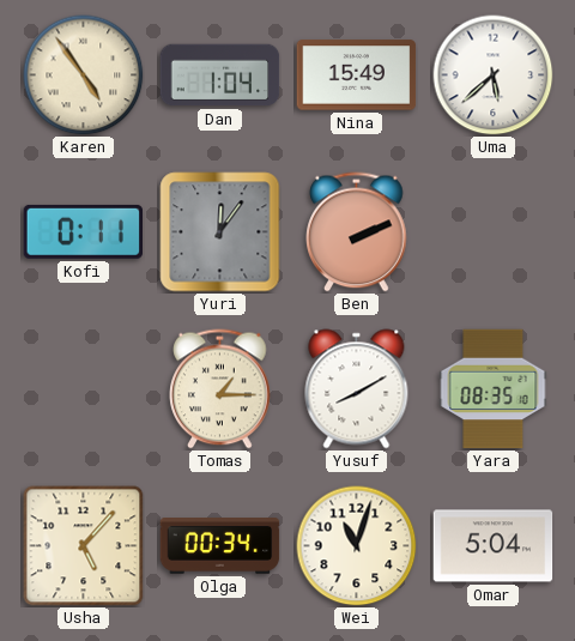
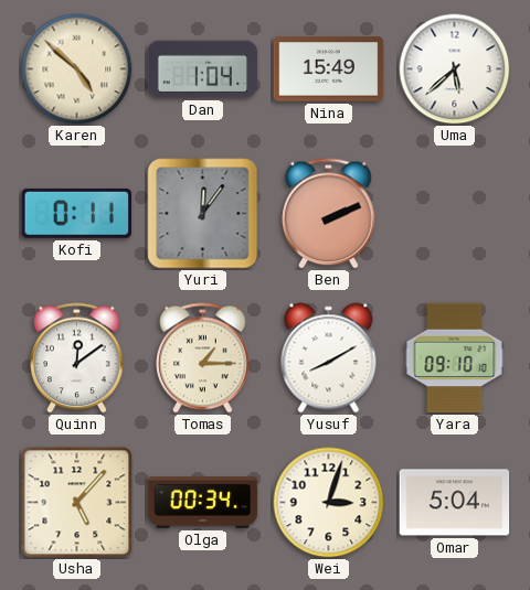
Karen: 4:54 -> 4:52
Quinn: none -> 12:09
Yara: 08:35 -> 09:10
Wei: 11:03 -> 3:03
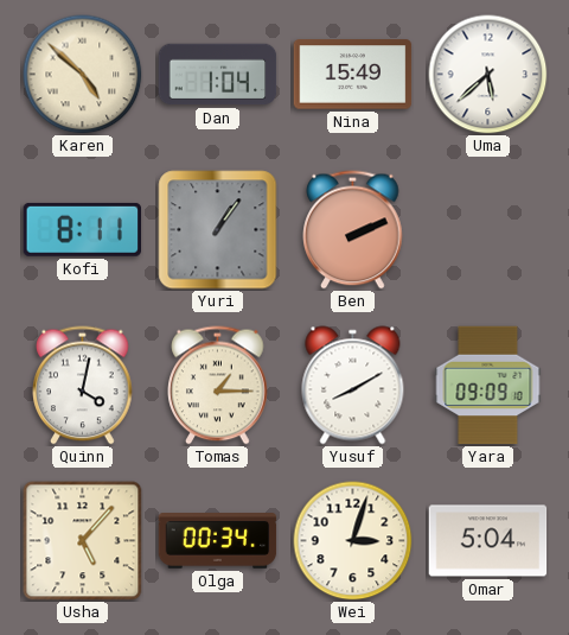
Kofi: 0:11 -> 8:11
Yuri: 12:06 -> 1:06
Quinn: 12:09 -> 4:02
Yara: 09:10 -> 09:09
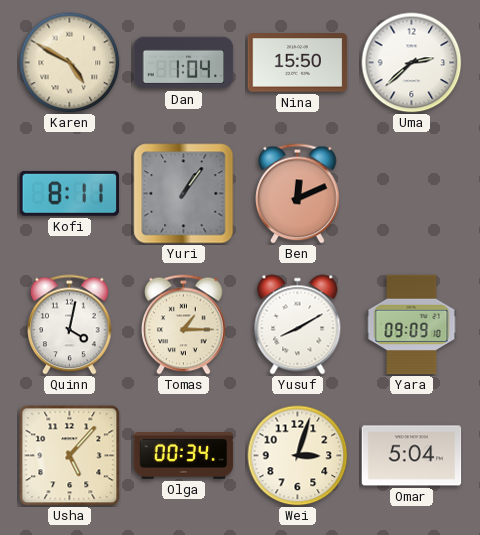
Karen: 4:52 -> 4:50
Nina: 15:49 -> 15:50
Uma: 5:38 -> 2:38
Ben: 2:11 -> 12:11
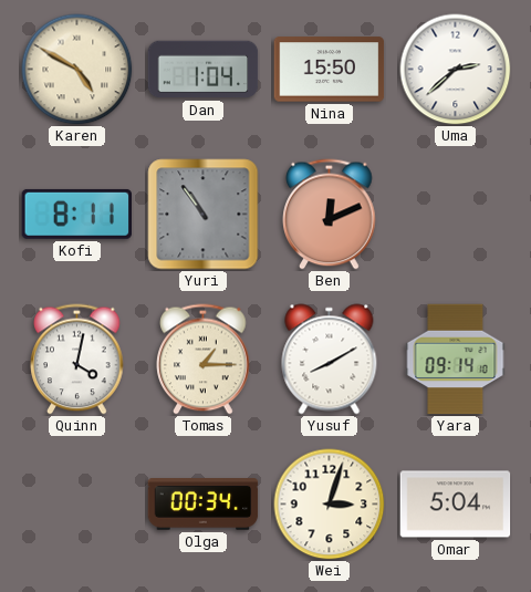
Yuri: 1:06 -> 10:54
Yara: 09:09 -> 09:14
Usha: 5:07 -> none
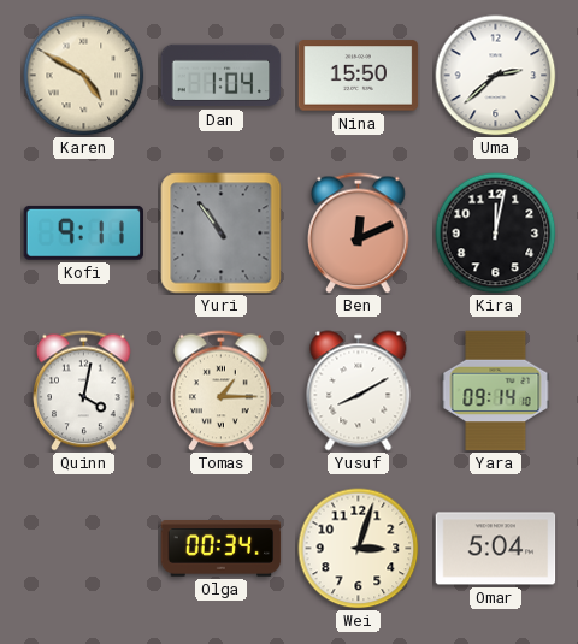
Kofi: 8:11 -> 9:11
Kira: none -> 12:02
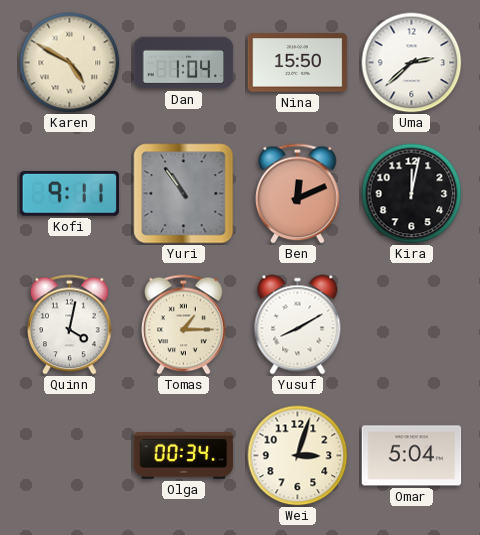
Yara: 09:14 -> none
